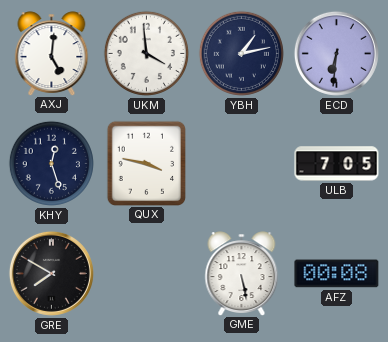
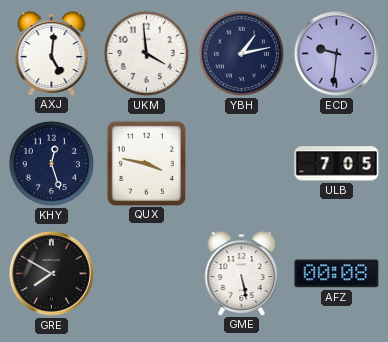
ECD: 6:31 -> 9:31
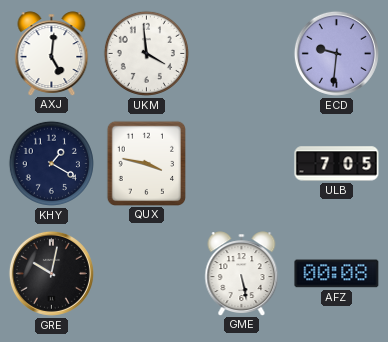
YBH: 1:13 -> none
KHY: 12:27 -> 1:20
GRE: 7:50 -> 10:02
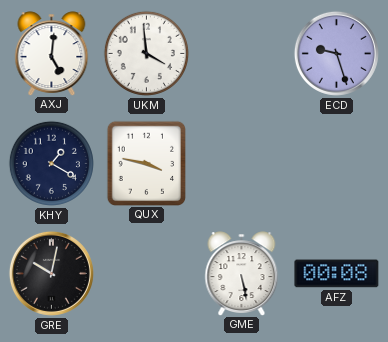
ECD: 9:31 -> 9:27
ULB: 7:05 -> none
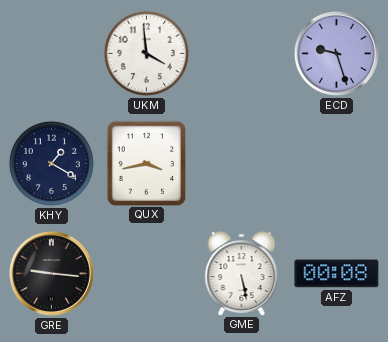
AXJ: 5:01 -> none
QUX: 3:47 -> 3:43
GRE: 10:02 -> 9:16
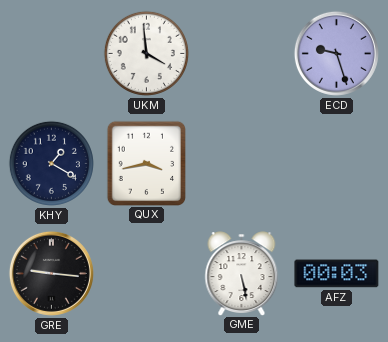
AFZ: 00:08 -> 00:03
